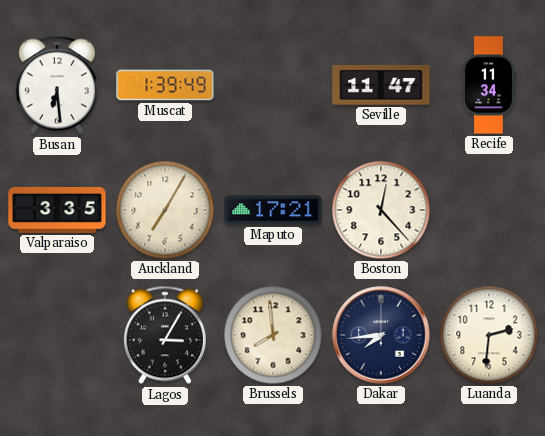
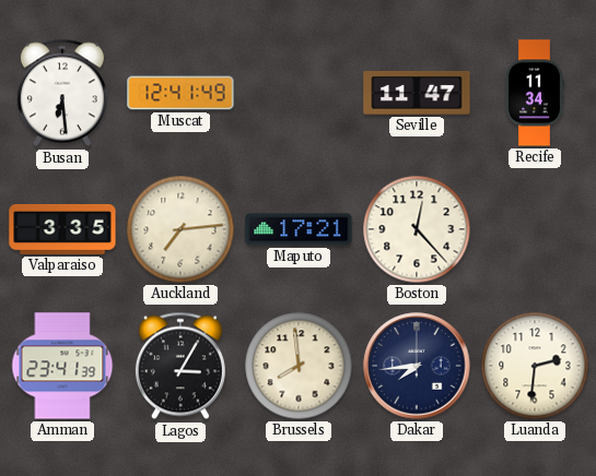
Muscat: 1:39 -> 12:41
Auckland: 7:05 -> 7:14
Amman: none -> 23:41
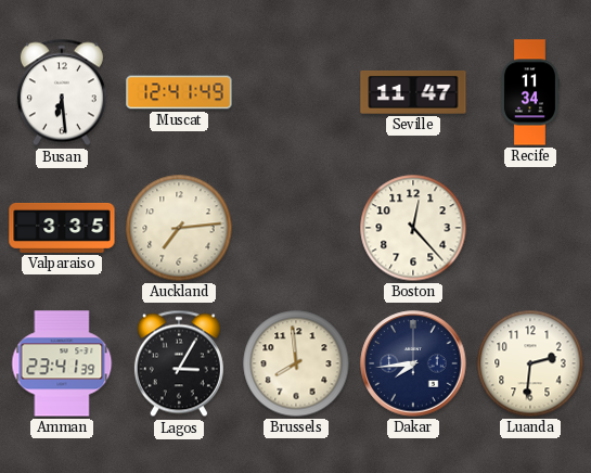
Maputo: 17:21 -> none
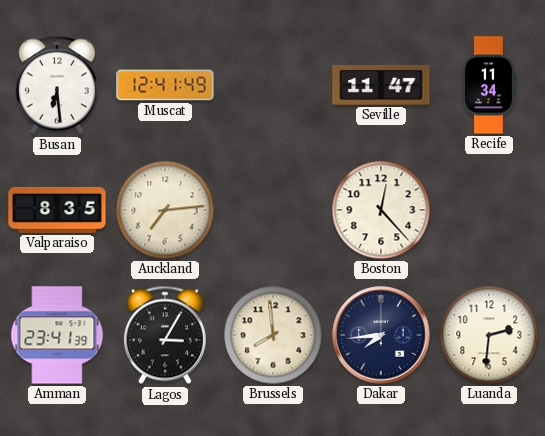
Valparaiso: 3:35 -> 8:35
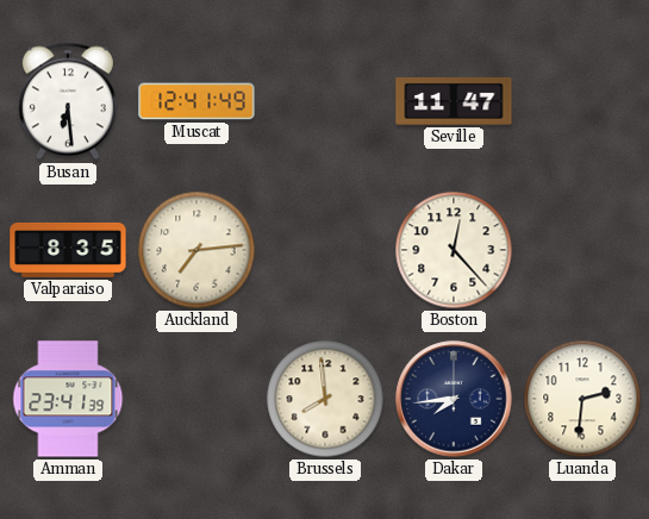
Recife: 11:34 -> none
Lagos: 3:05 -> none
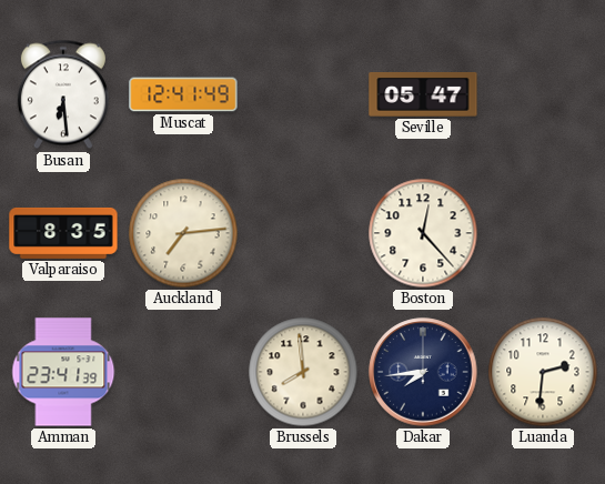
Seville: 11:47 -> 05:47
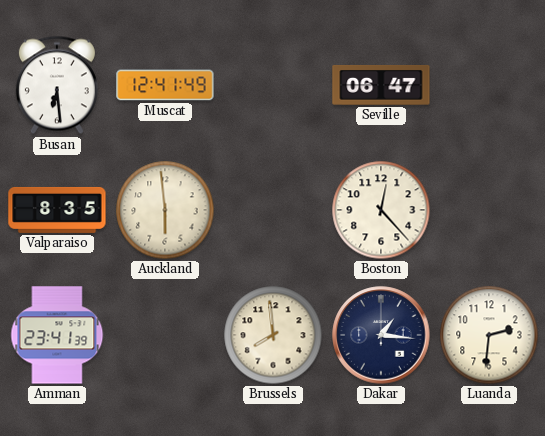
Seville: 05:47 -> 06:47
Auckland: 7:14 -> 5:59
Dakar: 7:44 -> 1:16
